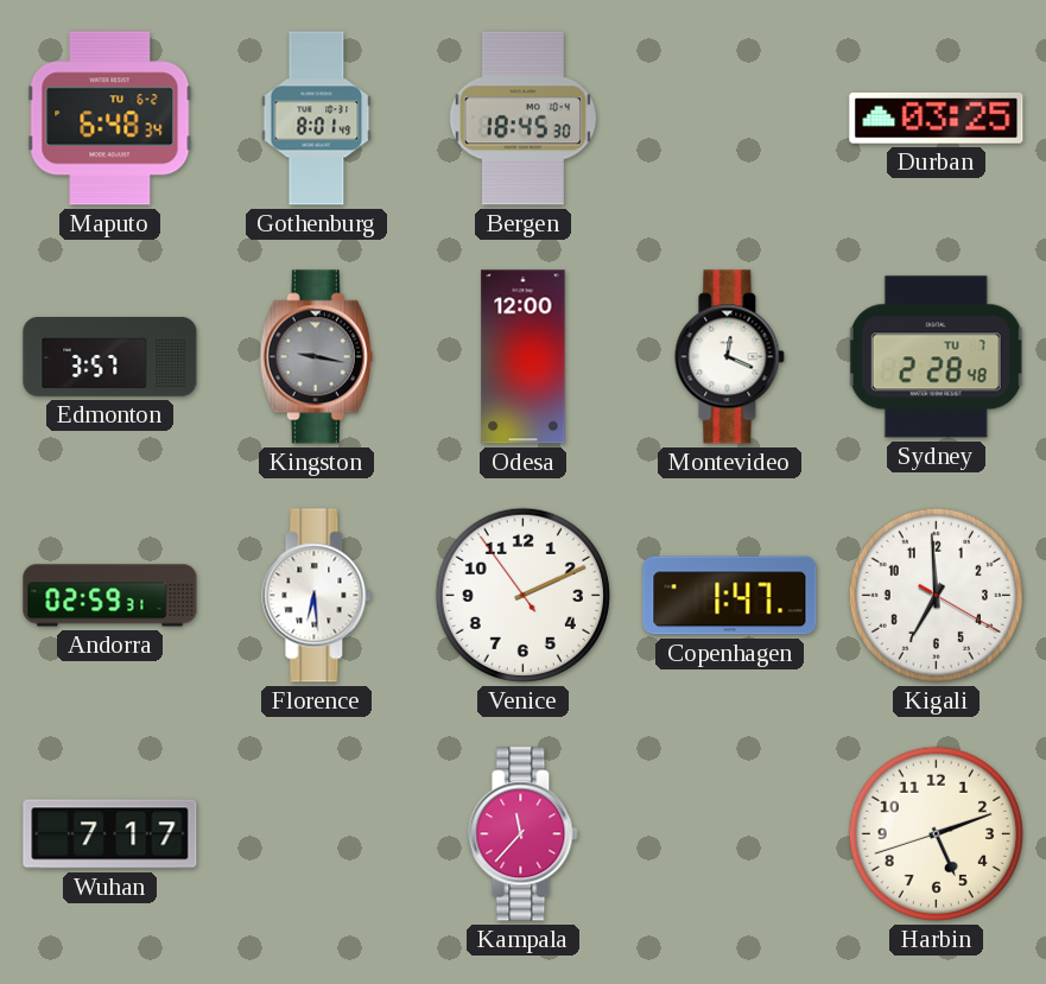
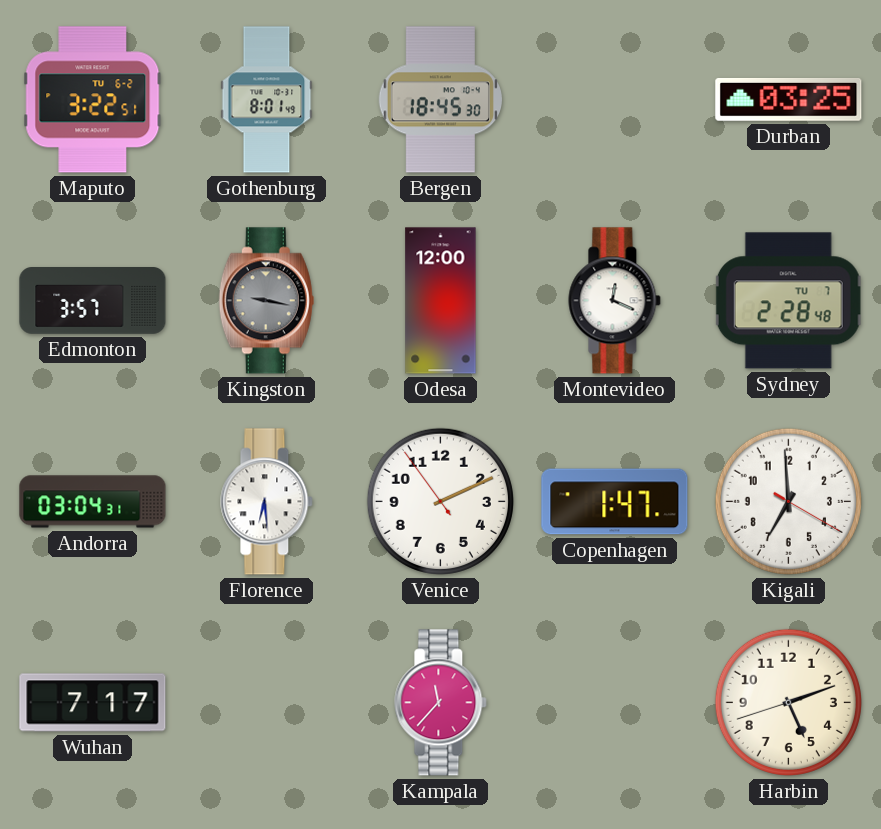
Maputo: 6:48 -> 3:22
Andorra: 02:59 -> 03:04
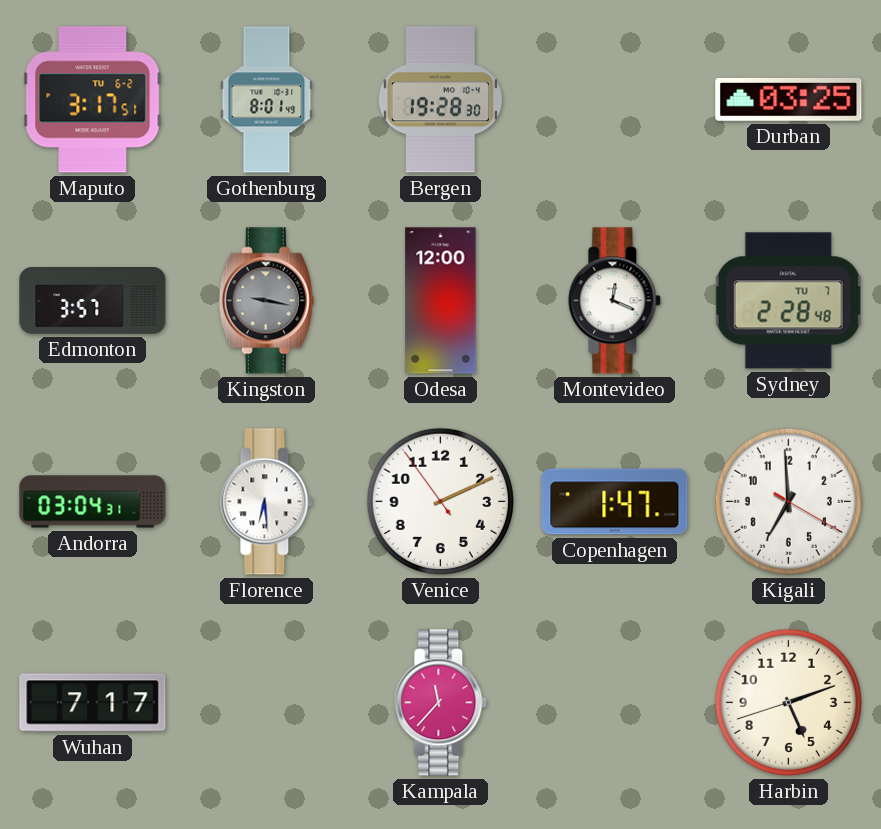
Maputo: 3:22 -> 3:17
Bergen: 18:45 -> 19:28
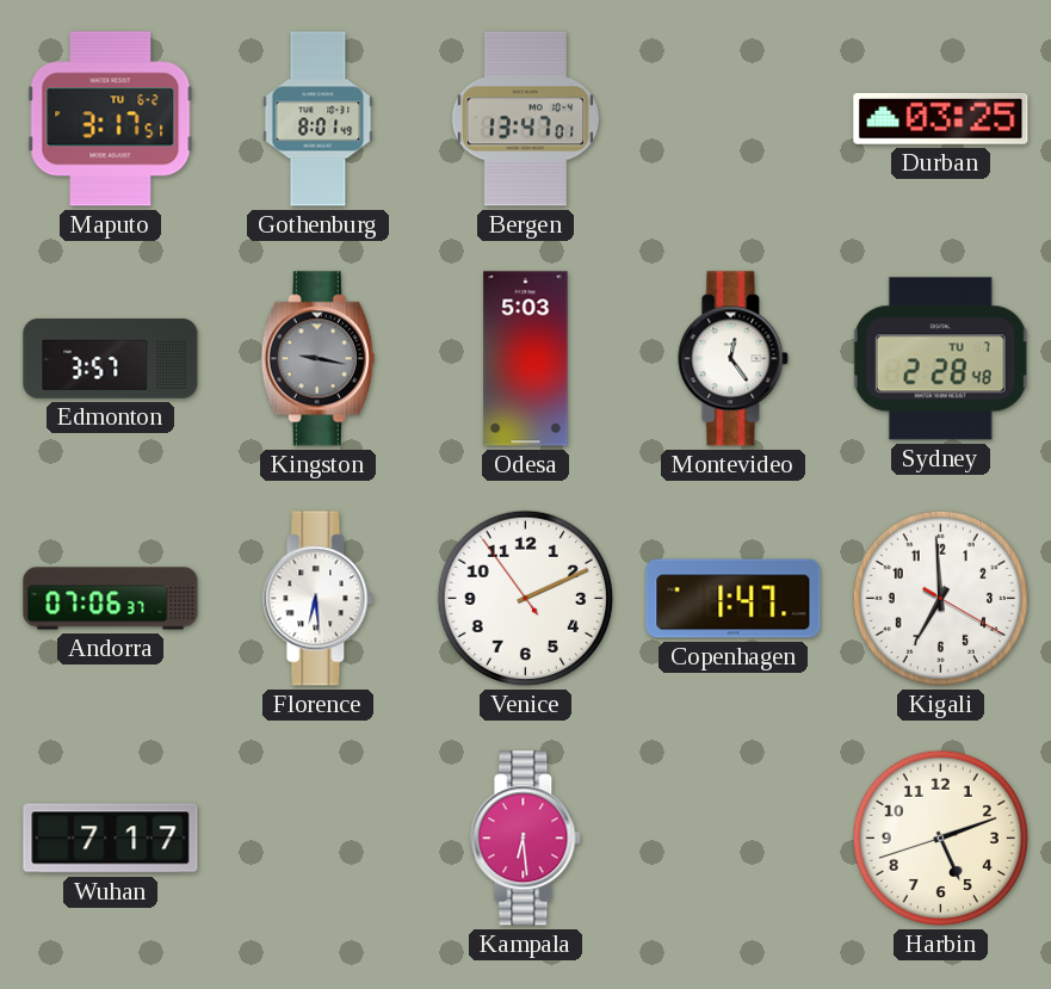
Bergen: 19:28 -> 13:47
Odesa: 12:00 -> 5:03
Montevideo: 12:19 -> 12:24
Andorra: 03:04 -> 07:06
Kampala: 11:37 -> 6:29
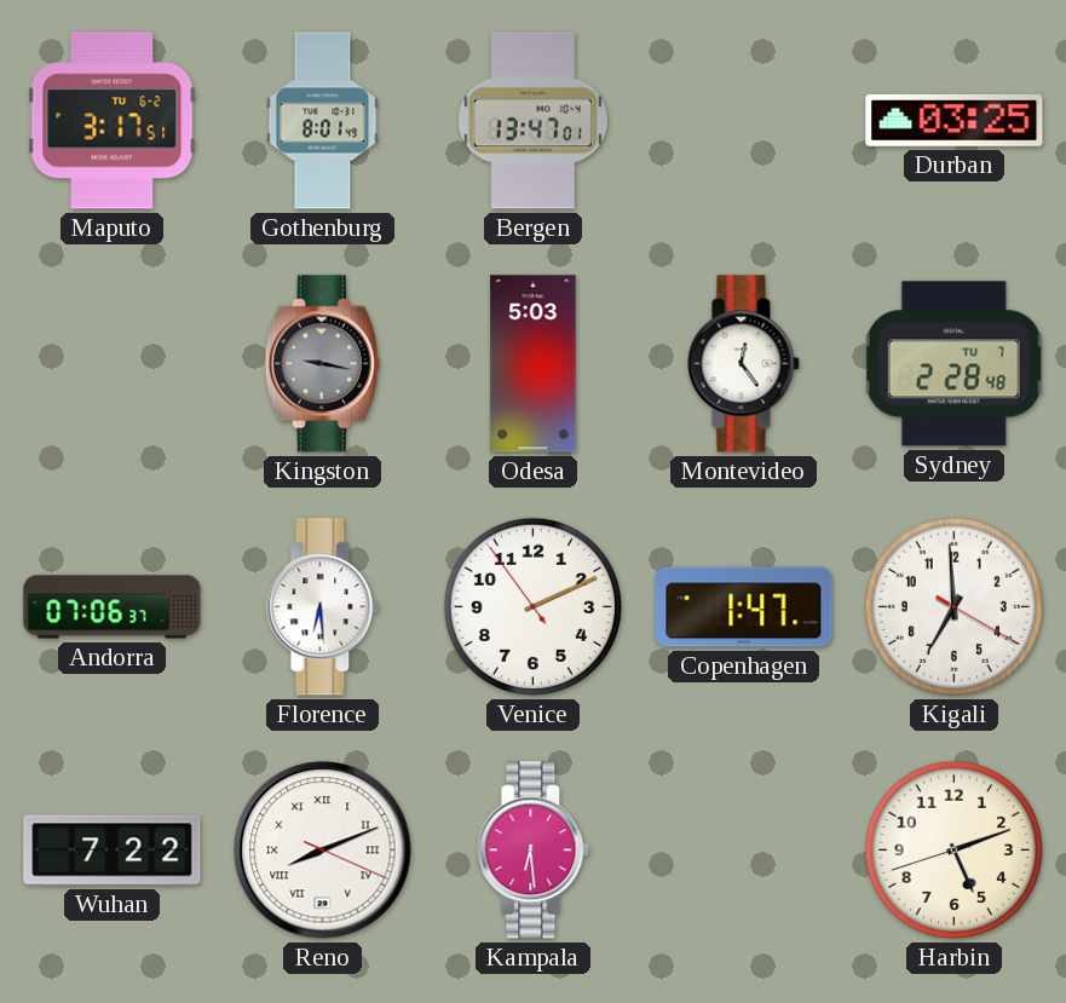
Edmonton: 3:57 -> none
Wuhan: 7:17 -> 7:22
Reno: none -> 8:11
